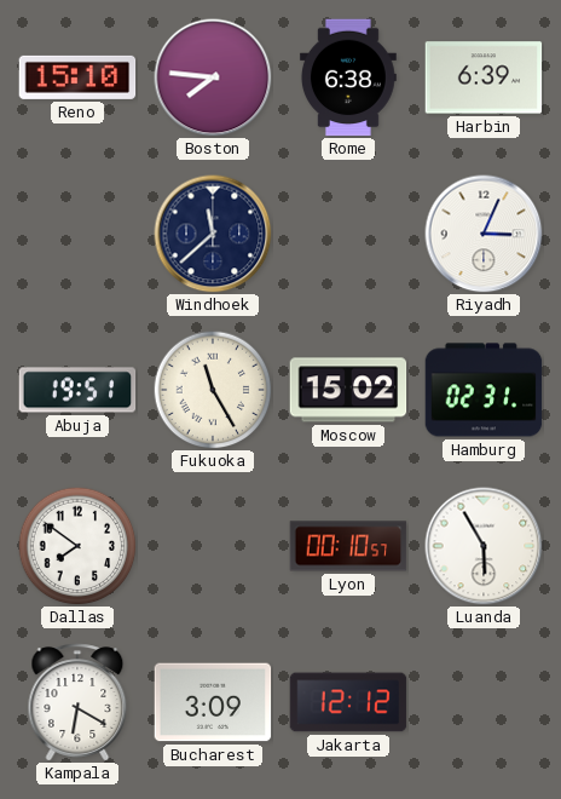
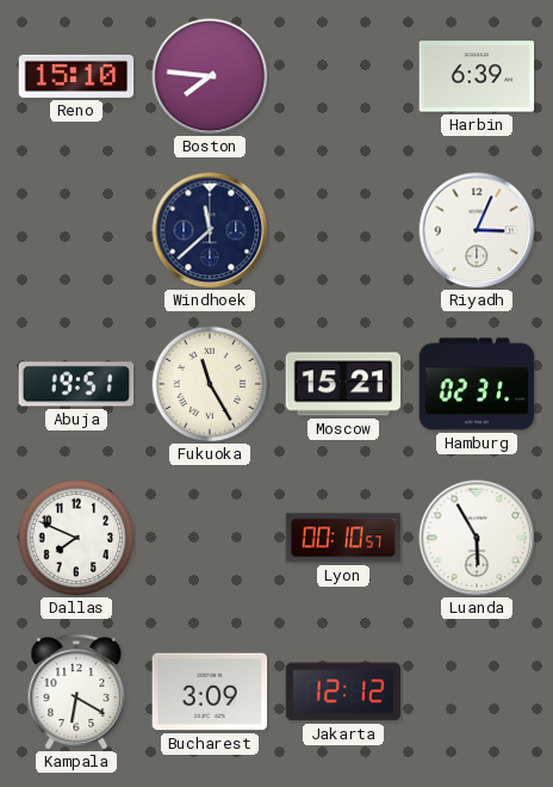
Rome: 6:38 -> none
Moscow: 15:02 -> 15:21
Dallas: 7:51 -> 7:49
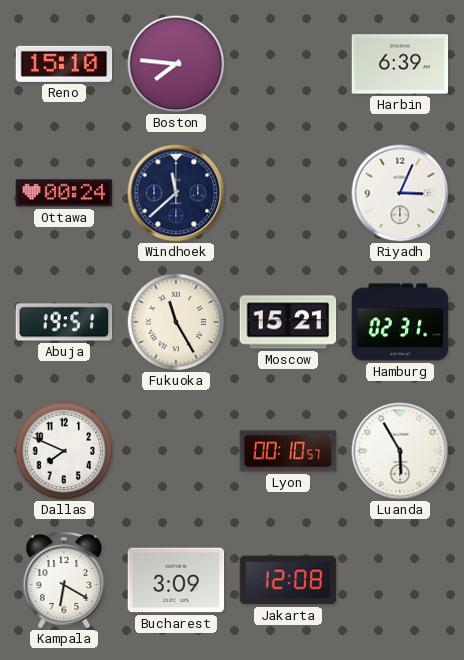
Ottawa: none -> 00:24
Jakarta: 12:12 -> 12:08
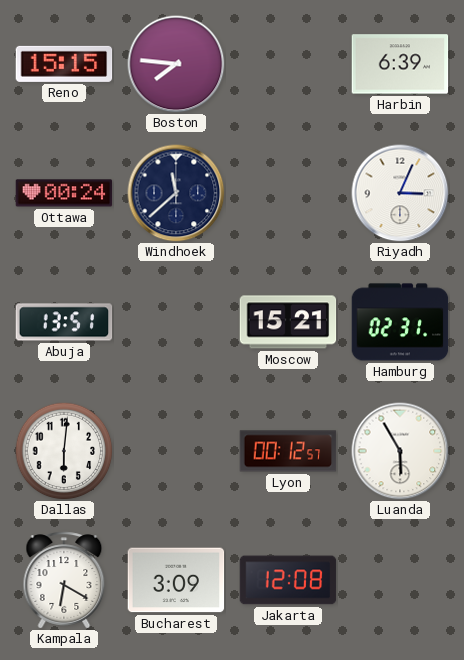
Reno: 15:10 -> 15:15
Abuja: 19:51 -> 13:51
Fukuoka: 11:25 -> none
Dallas: 7:49 -> 6:01
Lyon: 00:10 -> 00:12
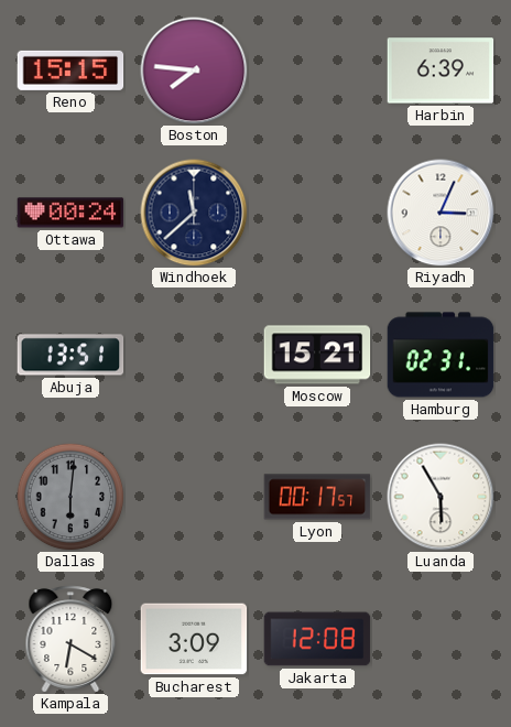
Dallas dial: white -> grey
Lyon: 00:12 -> 00:17
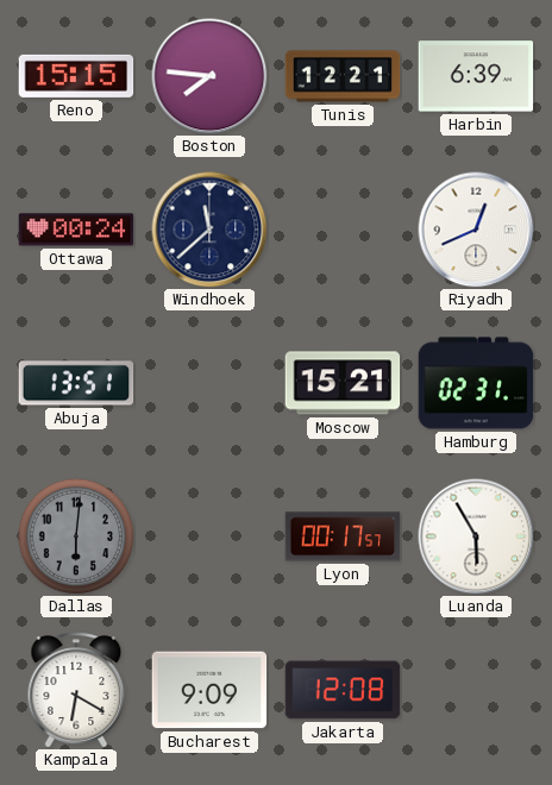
Tunis: none -> 12:21
Riyadh: 3:04 -> 12:41
Bucharest: 3:09 -> 9:09
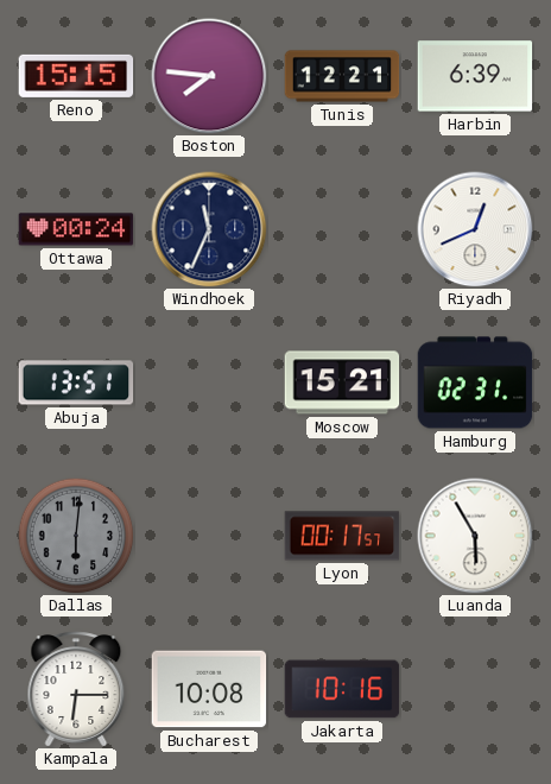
Windhoek: 11:38 -> 11:34
Kampala: 6:20 -> 6:15
Bucharest: 9:09 -> 10:08
Jakarta: 12:08 -> 10:16
